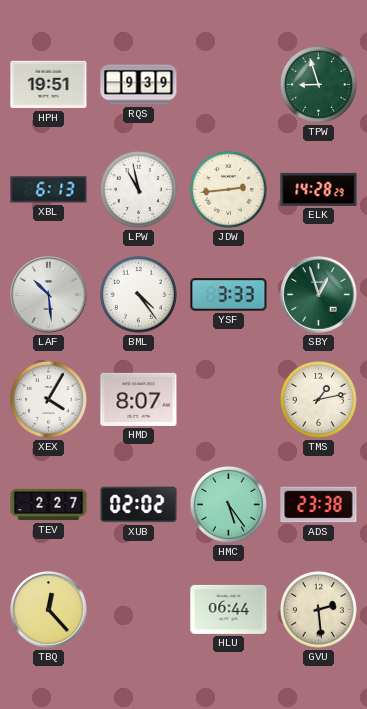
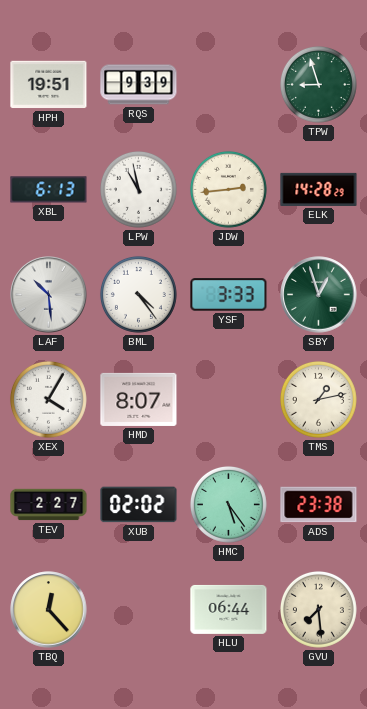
GVU: 2:29 -> 7:29
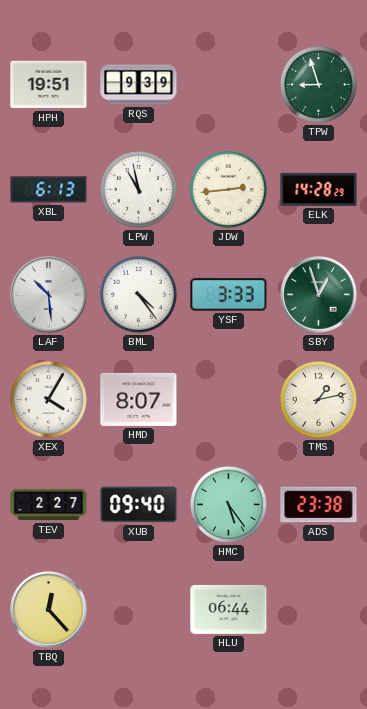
XUB: 02:02 -> 09:40
GVU: 7:29 -> none
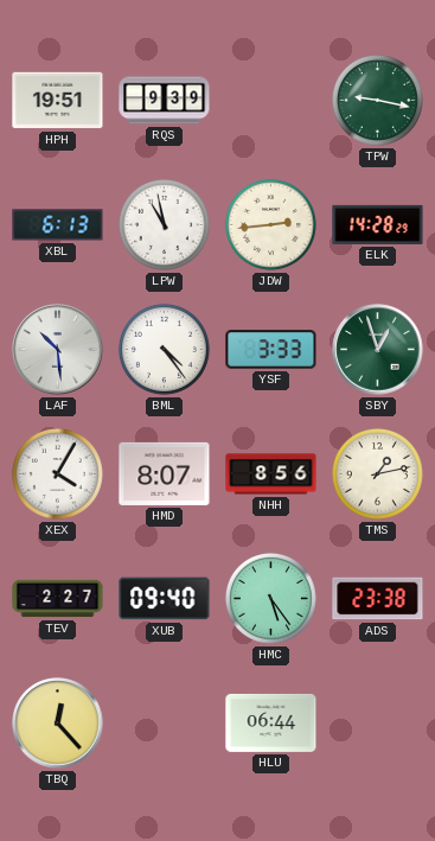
TPW: 8:57 -> 9:17
NHH: none -> 8:56
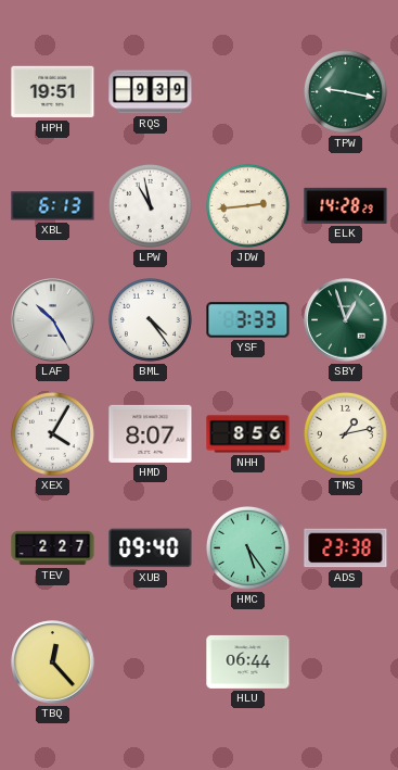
LAF: 10:29 -> 10:25
